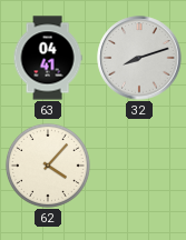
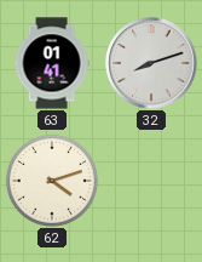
63: 04:41 -> 01:41
62: 4:07 -> 4:12
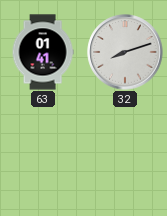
62: 4:12 -> none
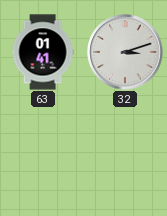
32: 8:12 -> 3:12
